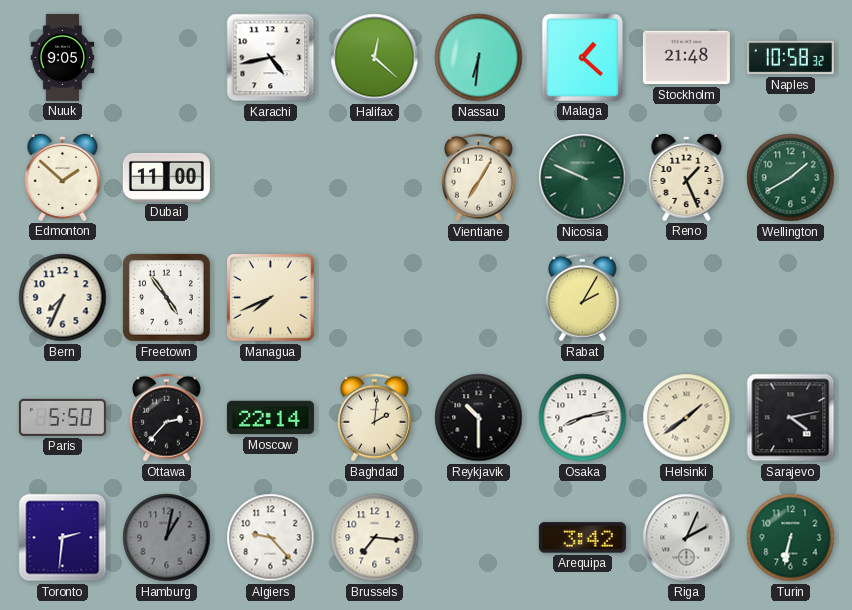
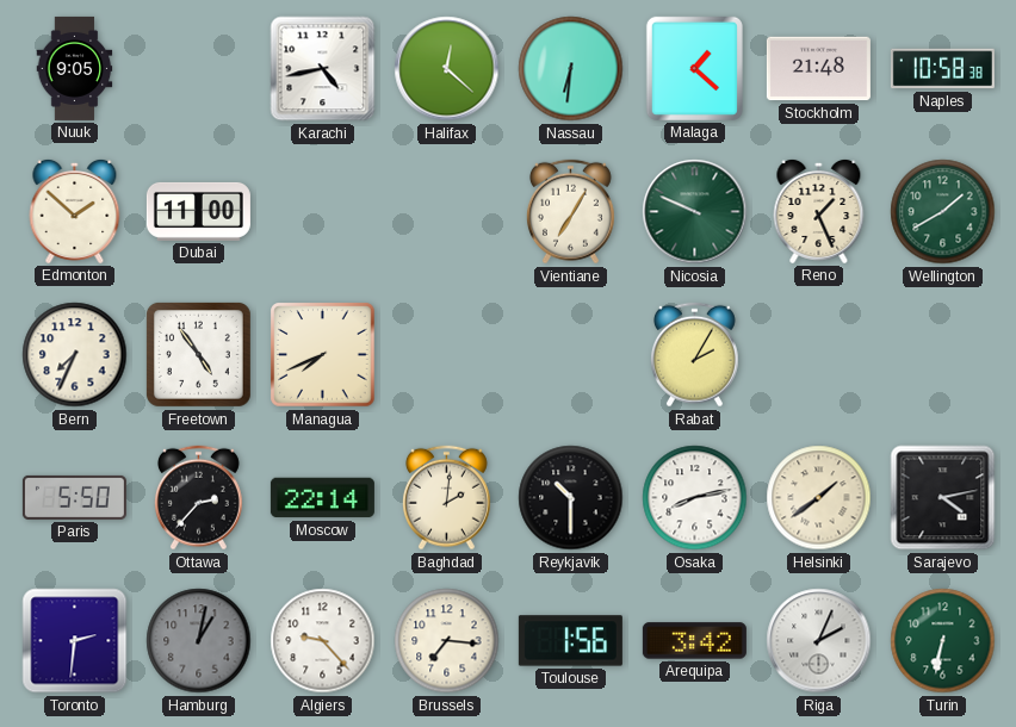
Naples: 10:58:32 -> 10:58:38
Toulouse: none -> 1:56
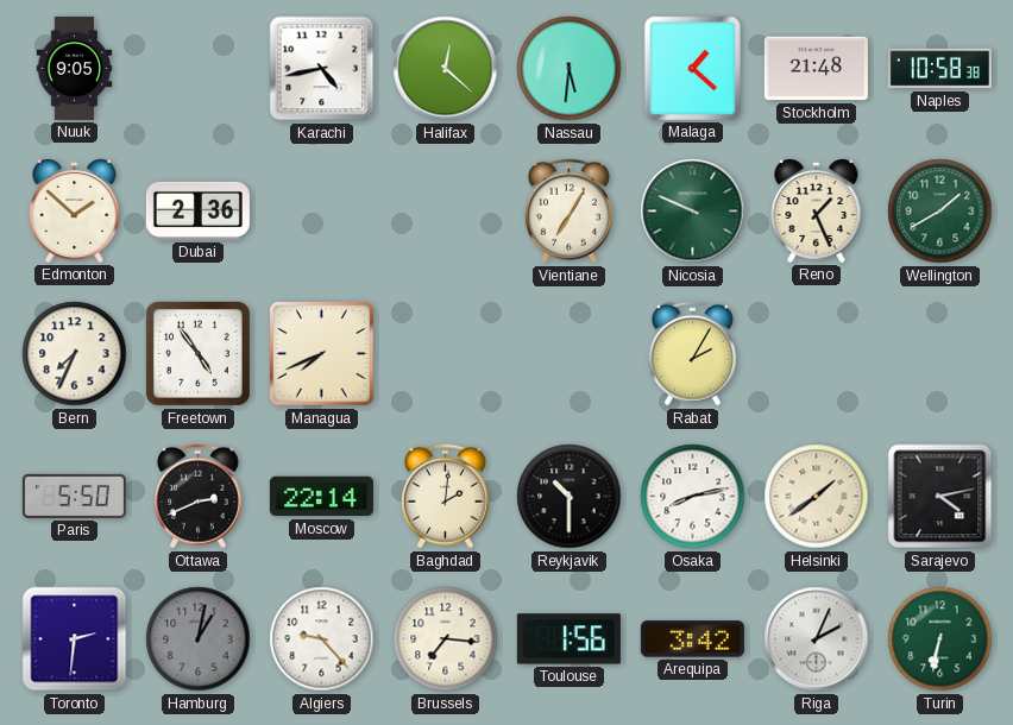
Nassau: 6:31 -> 5:31
Dubai: 11:00 -> 2:36
Ottawa: 2:37 -> 2:41
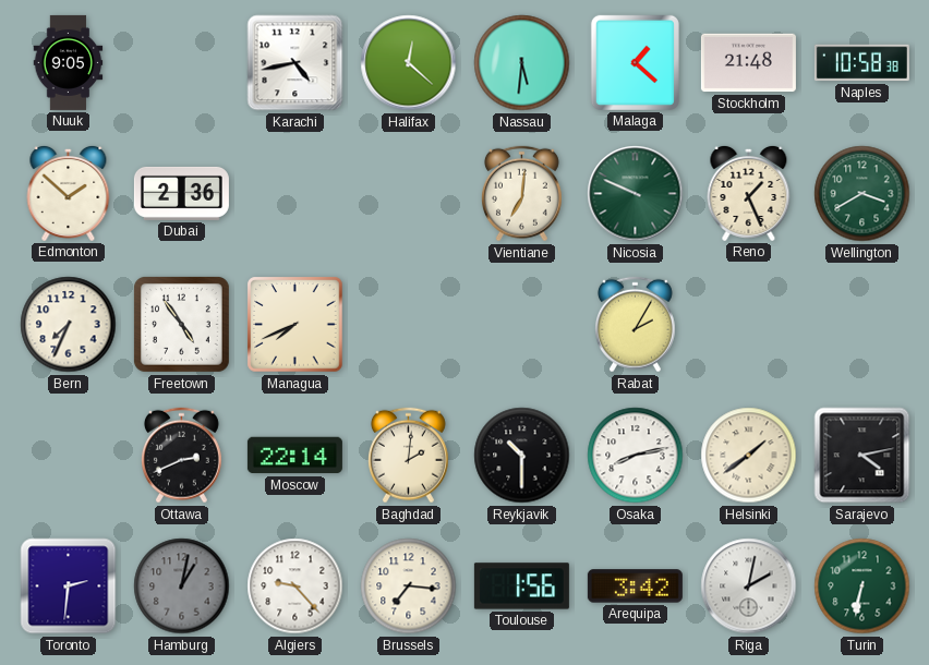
Vientiane: 7:05 -> 7:01
Wellington: 1:40 -> 3:40
Paris: 5:50 -> none
Riga: 2:04 -> 2:02
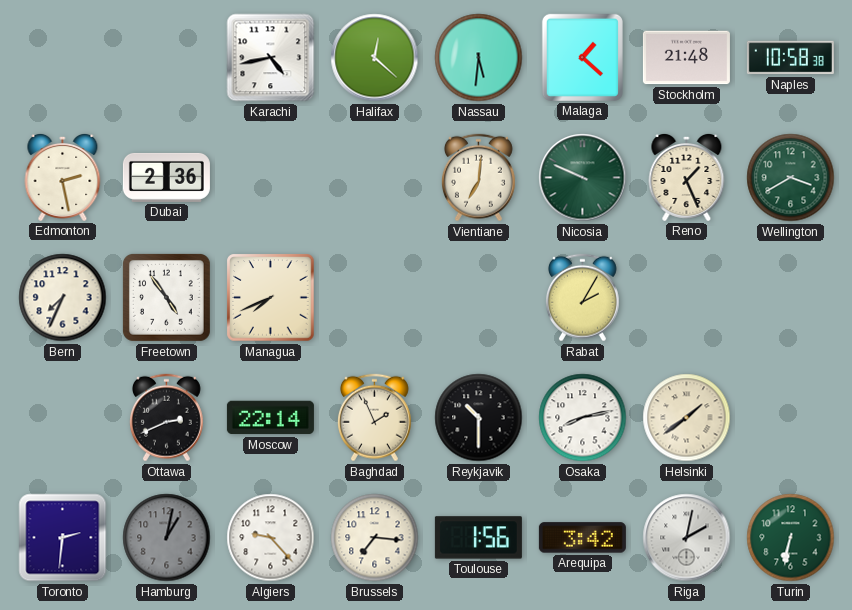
Nuuk: 9:05 -> none
Edmonton: 1:52 -> 2:28
Baghdad: 2:01 -> 1:56
Sarajevo: 4:13 -> none
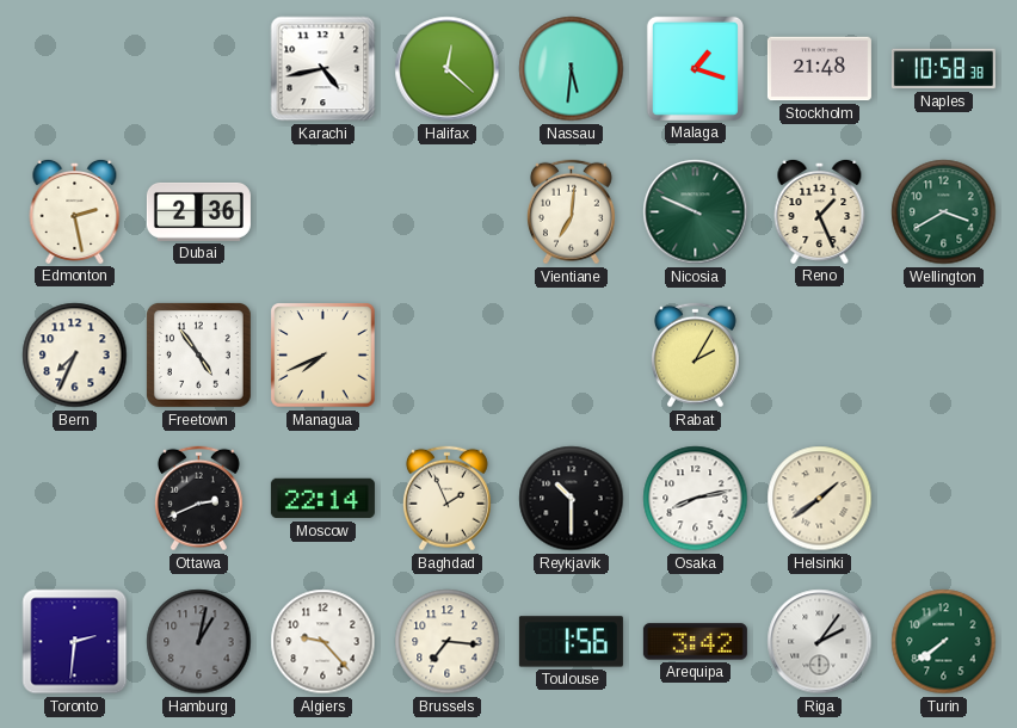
Malaga: 1:22 -> 1:18
Riga: 2:02 -> 2:06
Turin: 6:32 -> 7:39
